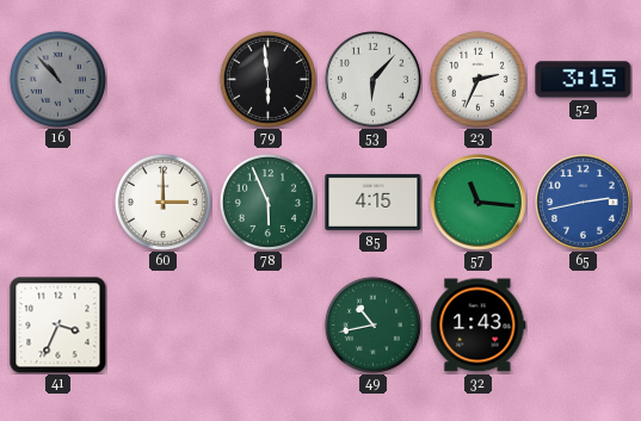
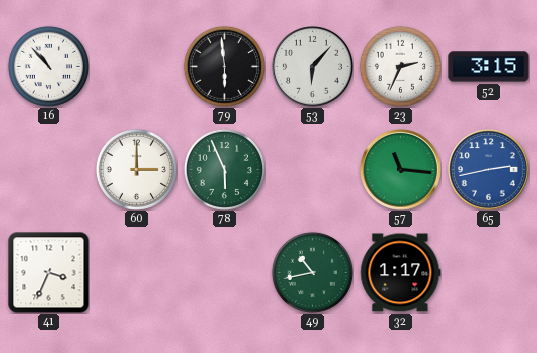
16 dial: grey -> white
85: 4:15 -> none
32: 1:43 -> 1:17
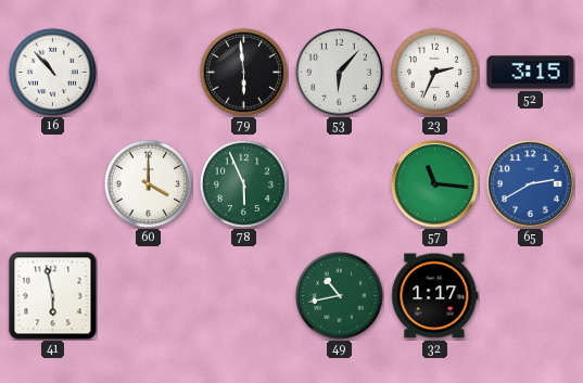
60: 3:00 -> 4:00
65: 2:43 -> 2:40
41: 3:34 -> 5:58
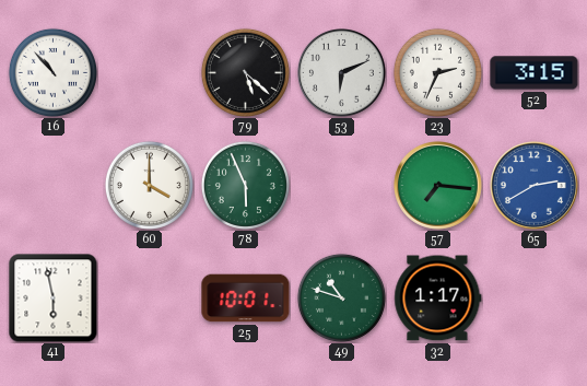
79: 5:59 -> 5:22
53: 6:07 -> 6:11
57: 11:16 -> 7:16
25: none -> 10:01
49: 10:43 -> 10:48
